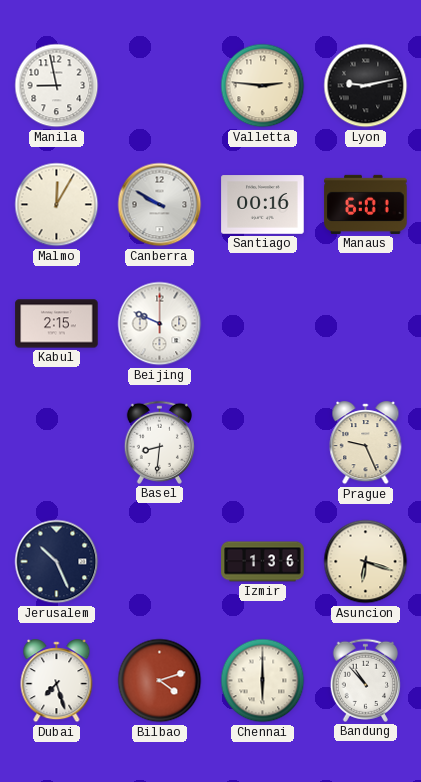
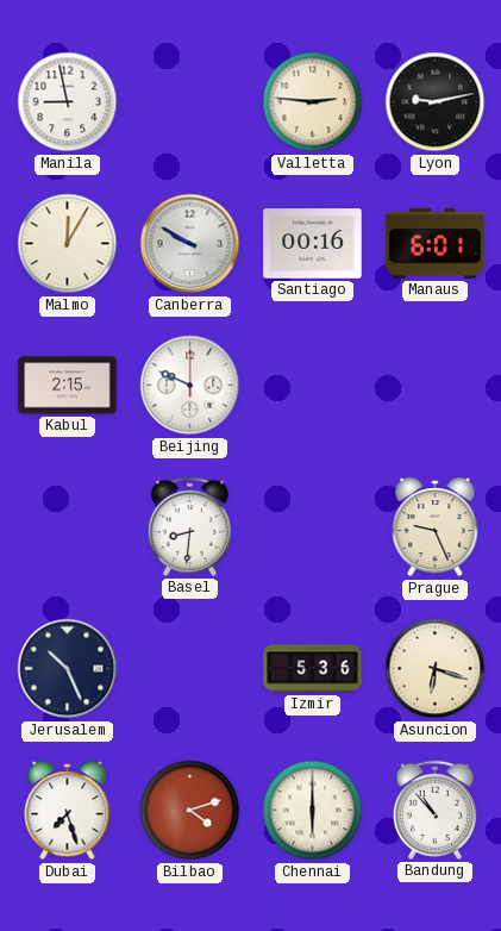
Izmir: 1:36 -> 5:36
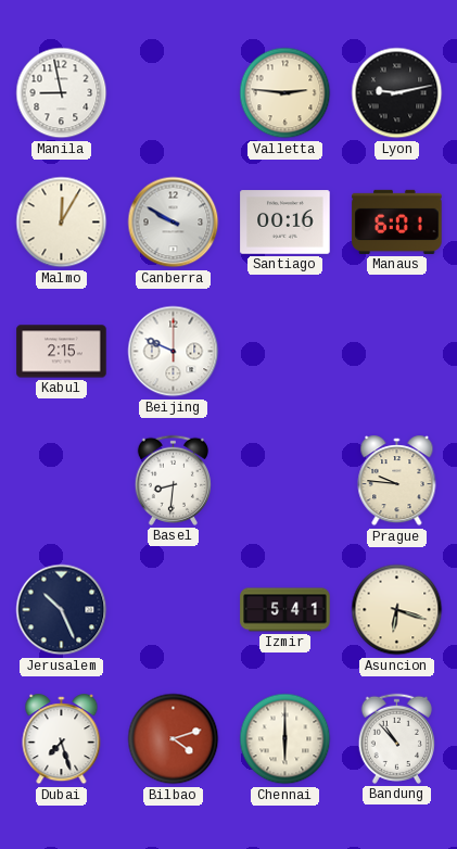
Prague: 9:26 -> 9:46
Izmir: 5:36 -> 5:41
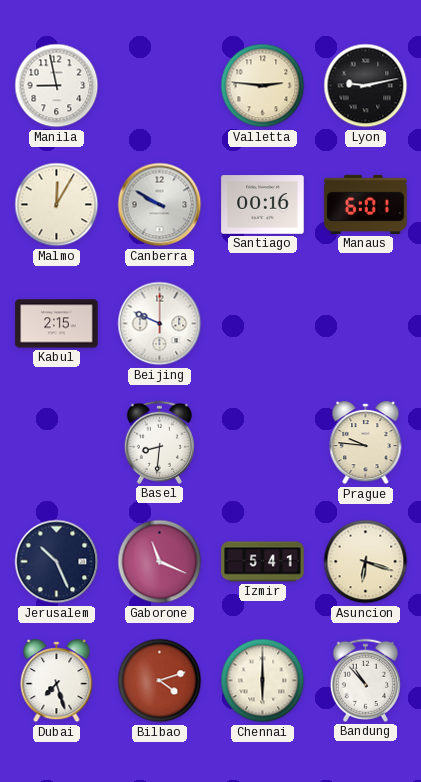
Gaborone: none -> 11:19
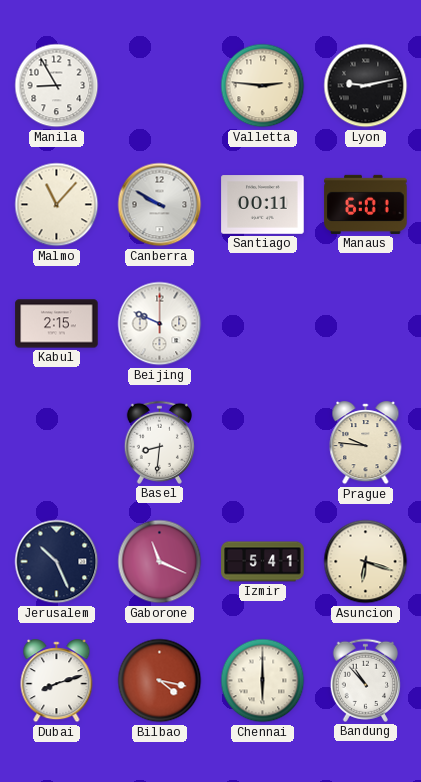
Manila: 8:58 -> 8:55
Malmo: 12:05 -> 11:07
Santiago: 00:16 -> 00:11
Dubai: 7:27 -> 8:12
Bilbao: 4:12 -> 4:17
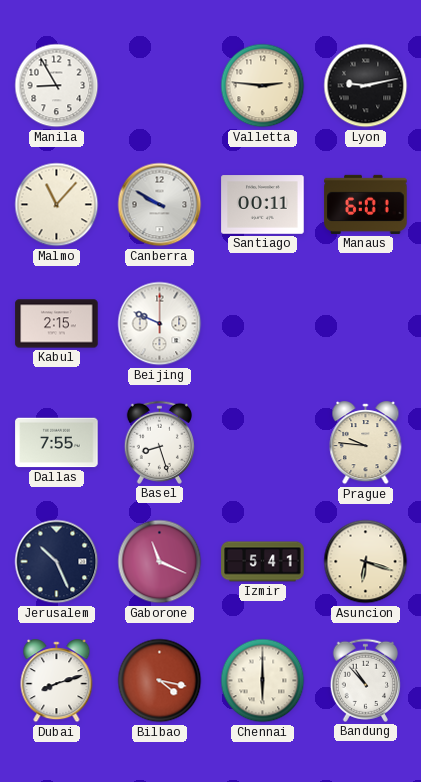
Dallas: none -> 7:55
Basel: 8:31 -> 8:27
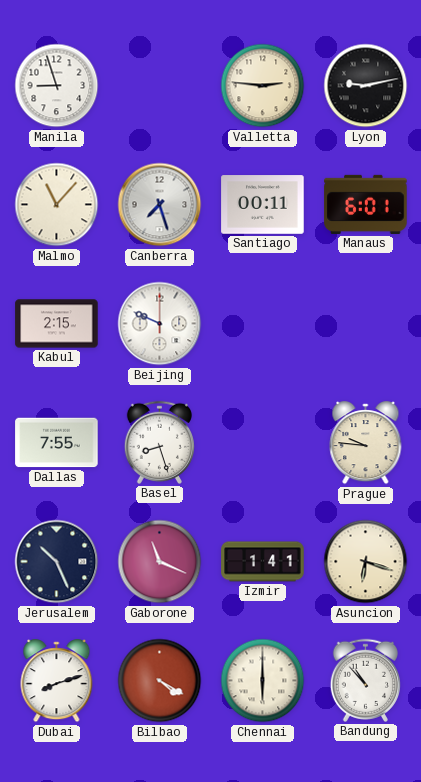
Manila: 8:55 -> 8:57
Canberra: 9:50 -> 7:27
Izmir: 5:41 -> 1:41
Bilbao: 4:17 -> 4:20
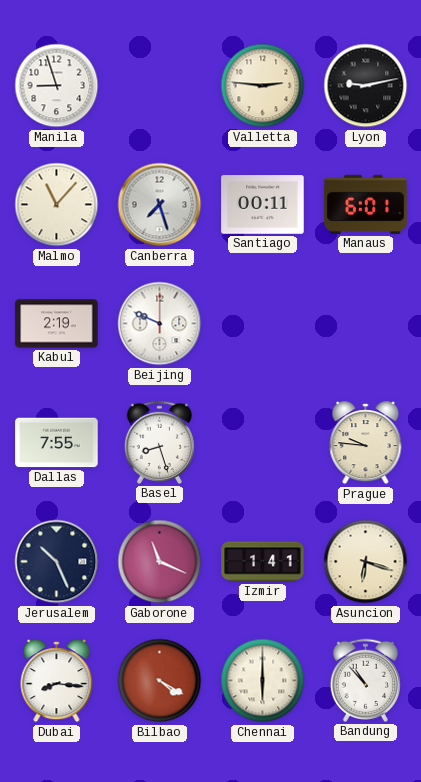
Kabul: 2:15 -> 2:19
Dubai: 8:12 -> 8:16
